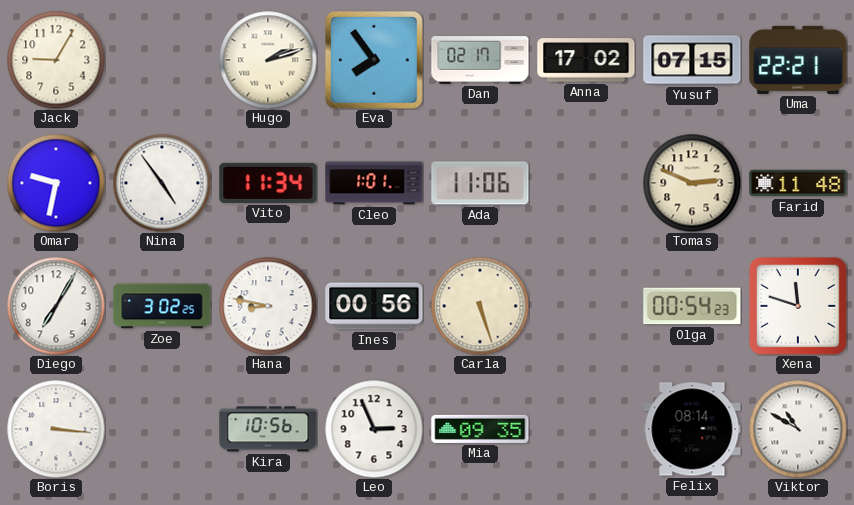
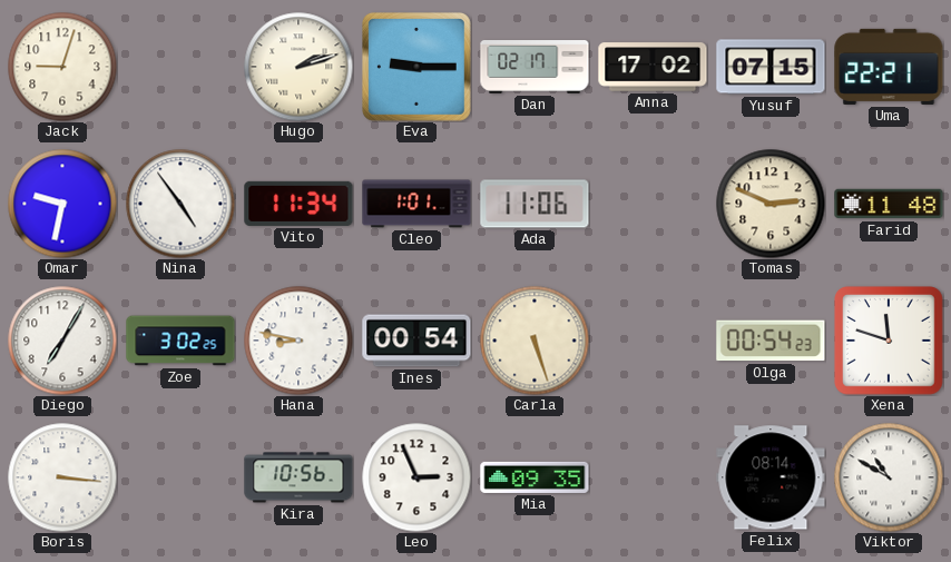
Jack: 9:05 -> 9:03
Eva: 7:54 -> 9:15
Ines: 00:56 -> 00:54
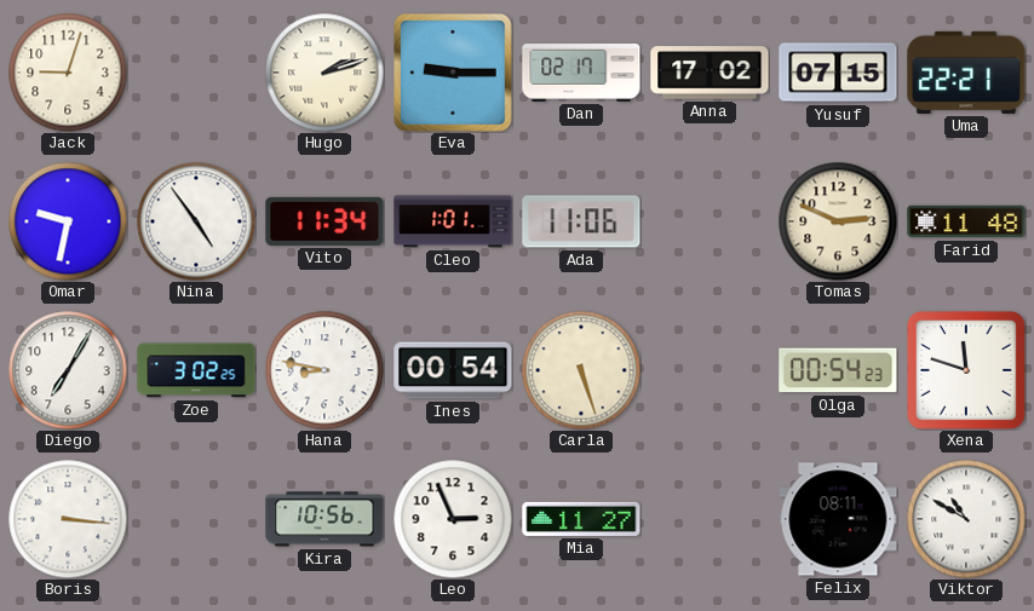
Mia: 09:35 -> 11:27
Felix: 08:14 -> 08:11
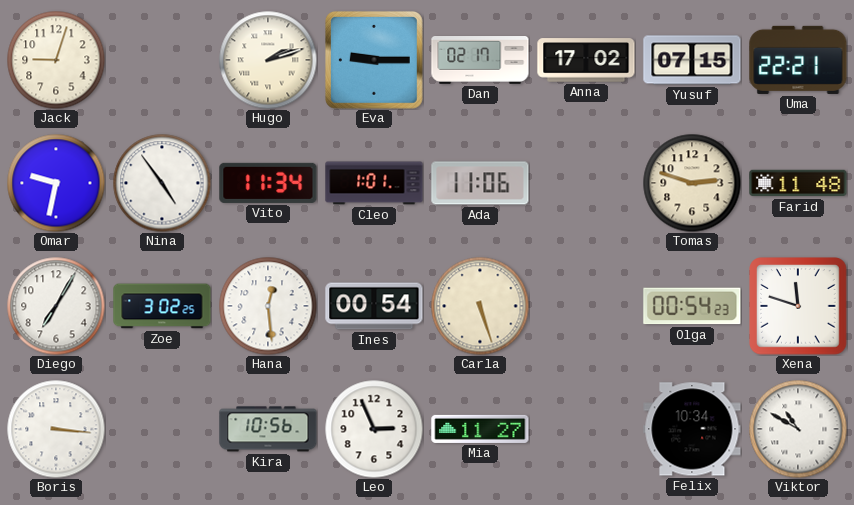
Tomas: 2:49 -> 2:48
Hana: 8:47 -> 12:29
Felix: 08:11 -> 10:34
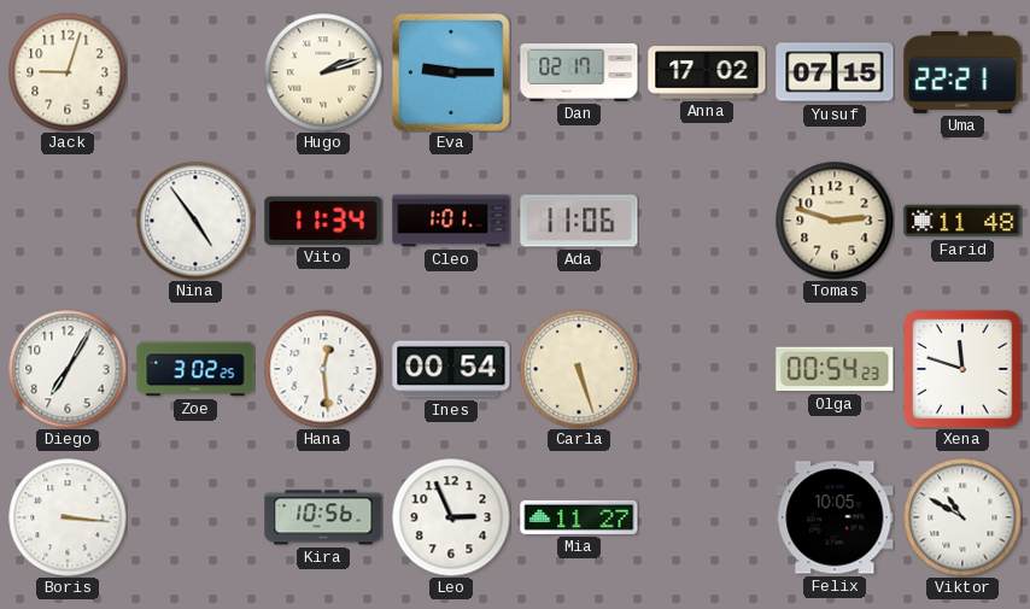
Omar: 9:32 -> none
Felix: 10:34 -> 10:05
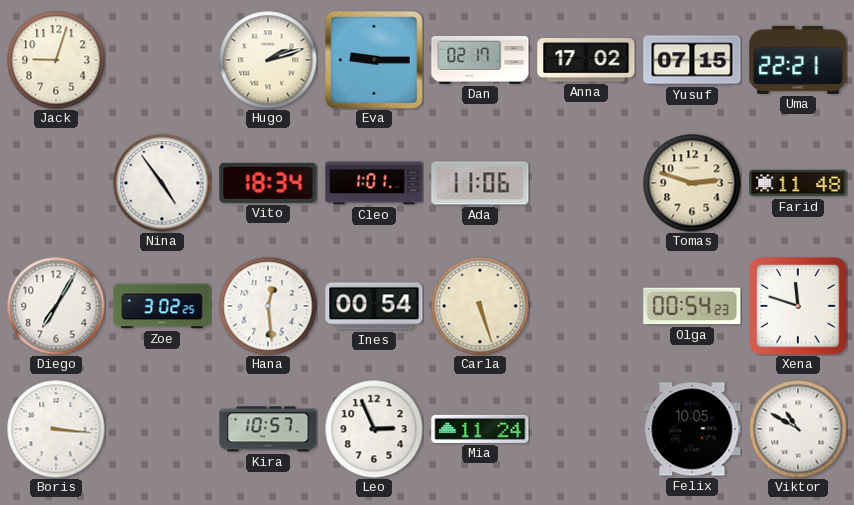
Vito: 11:34 -> 18:34
Kira: 10:56 -> 10:57
Mia: 11:27 -> 11:24
